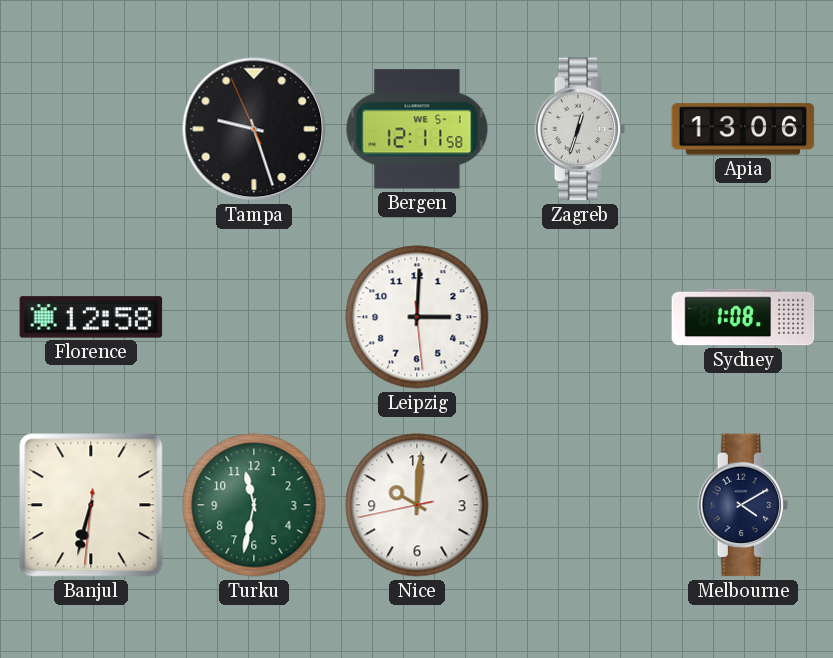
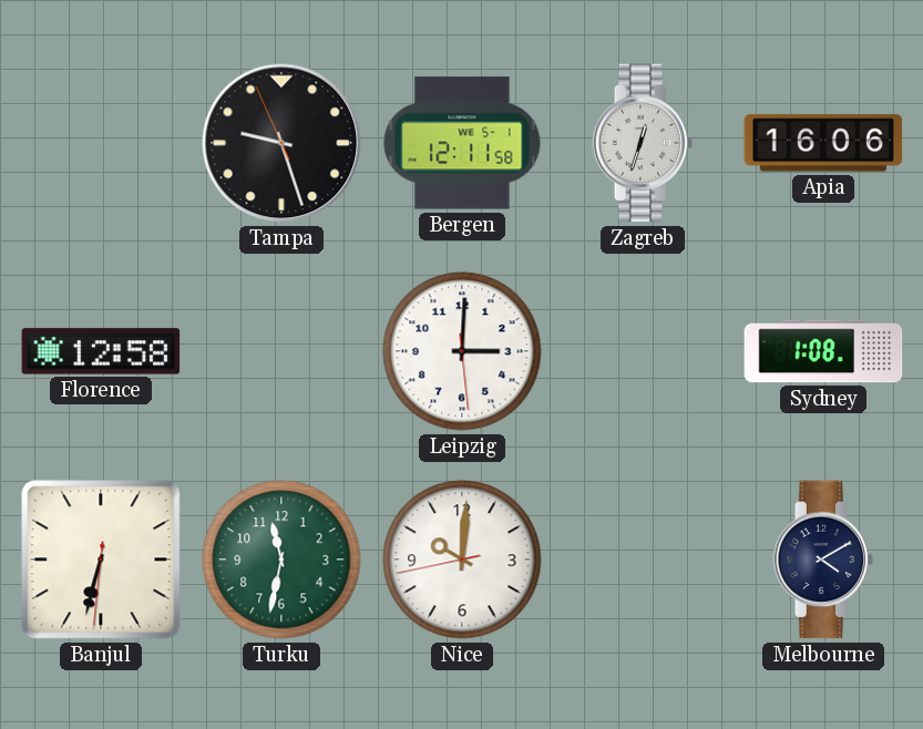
Apia: 13:06 -> 16:06
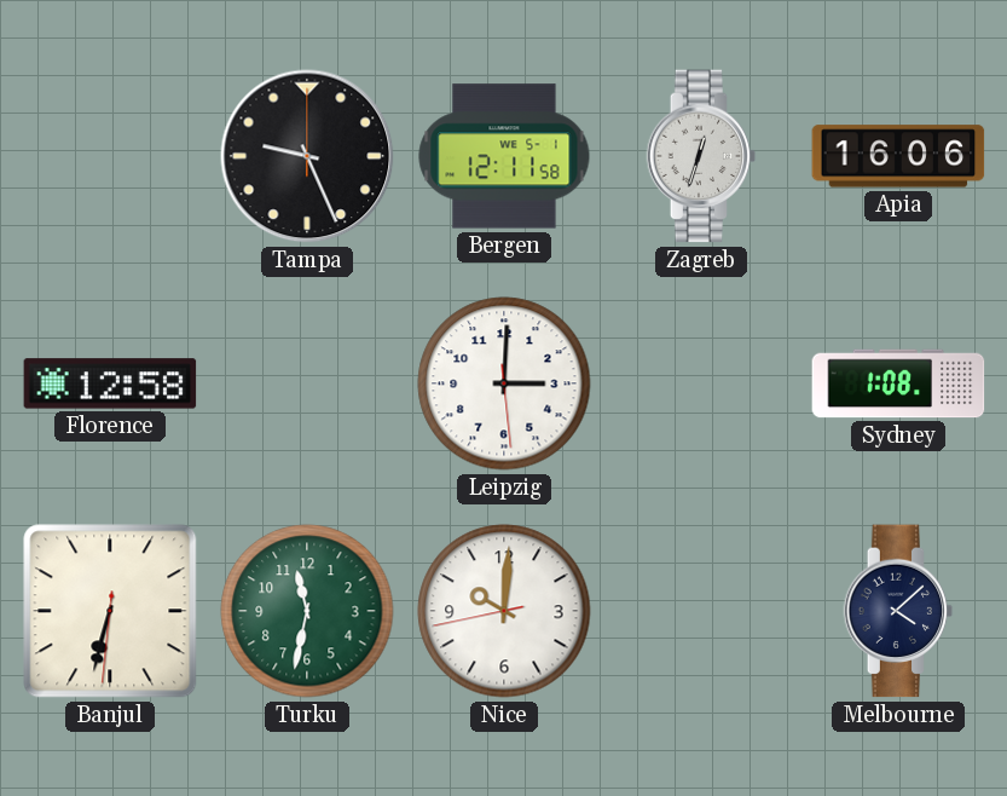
Tampa: 9:26:56 -> 9:26:00
Melbourne: 4:10 -> 4:08
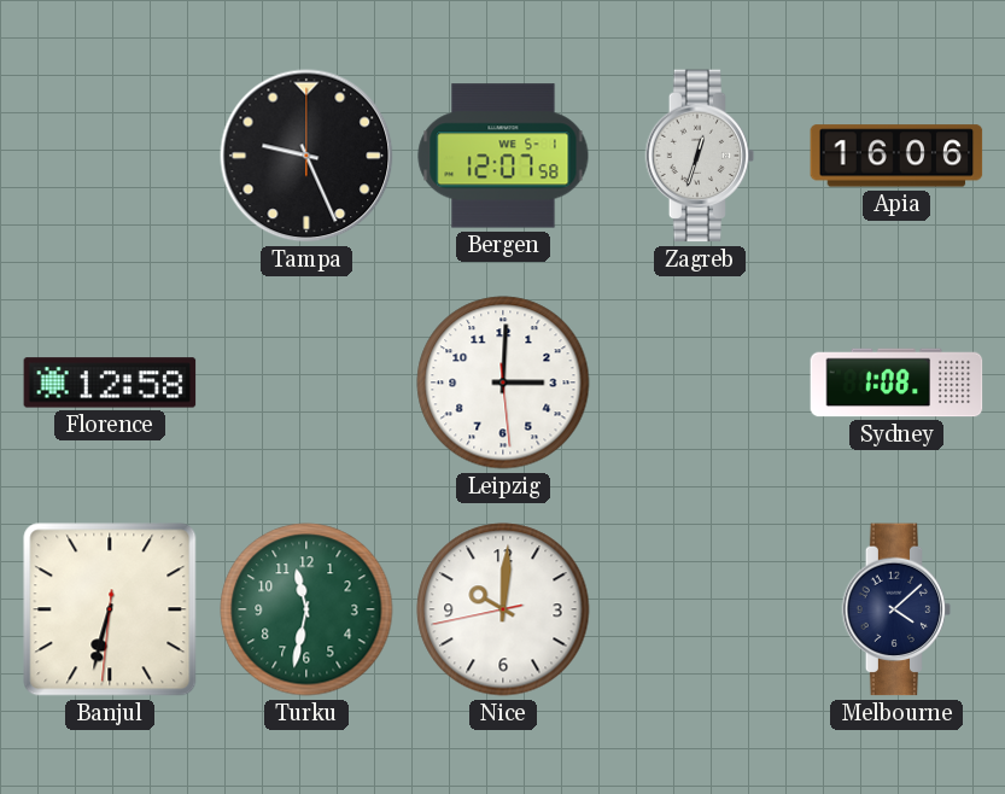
Bergen: 12:11 -> 12:07
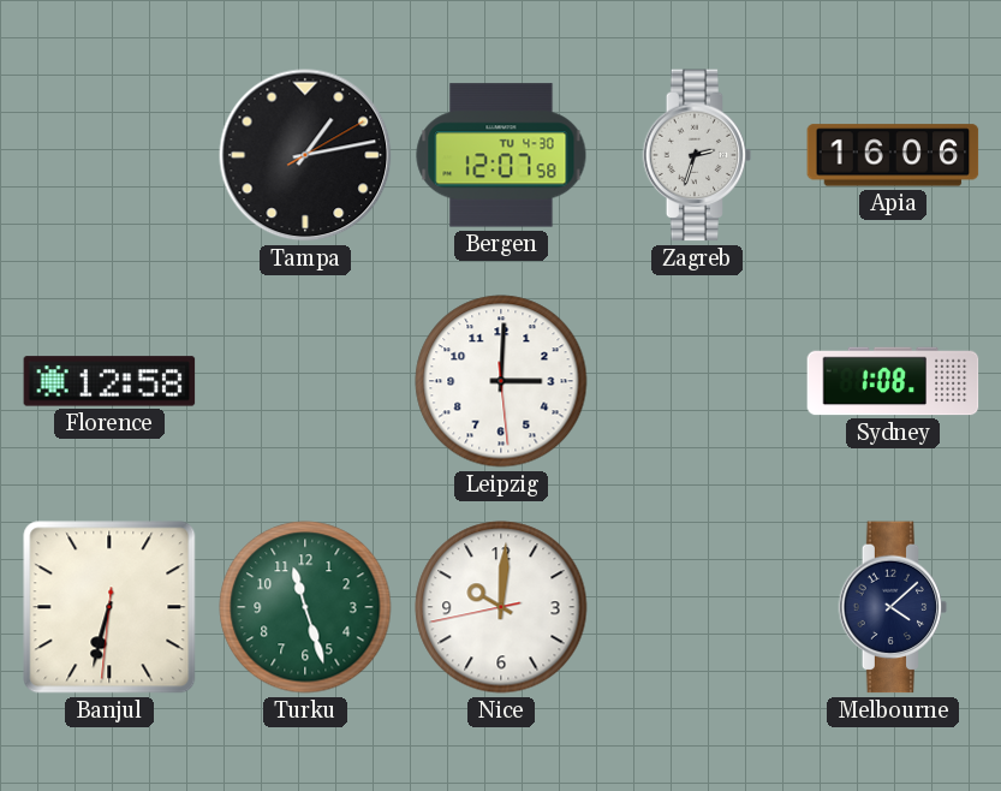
Tampa: 9:26 -> 1:13
Bergen date: WE 5-1 -> TU 4-30
Zagreb: 12:33 -> 2:33
Turku: 11:32 -> 11:27
